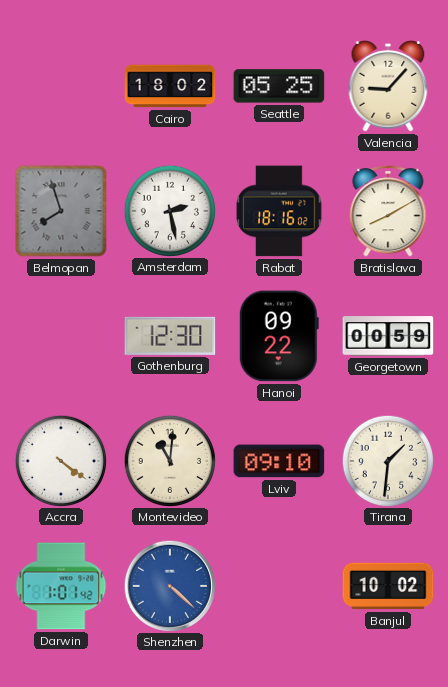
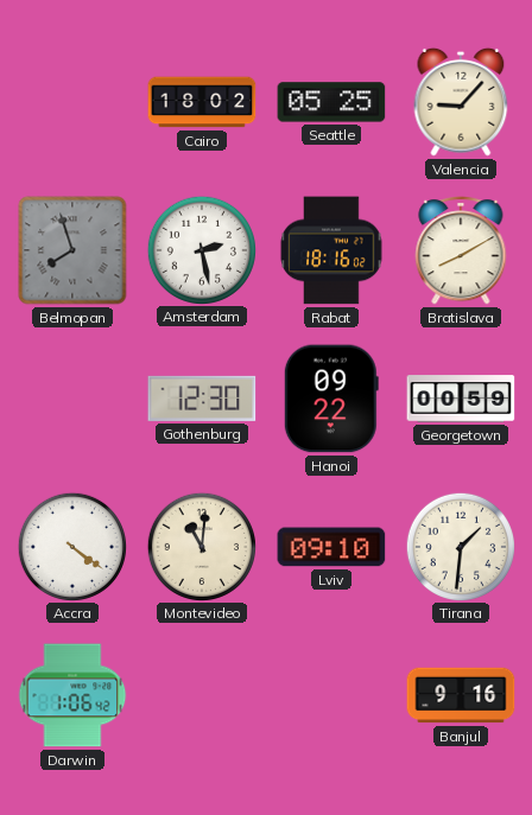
Darwin: 1:01 -> 1:06
Shenzhen: 4:22 -> none
Banjul: 10:02 -> 9:16
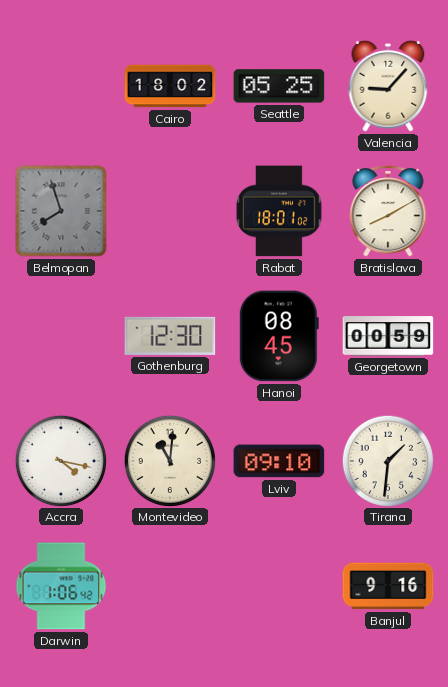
Amsterdam: 2:28 -> none
Rabat: 18:16 -> 18:01
Hanoi: 09:22 -> 08:45
Accra: 4:21 -> 4:17
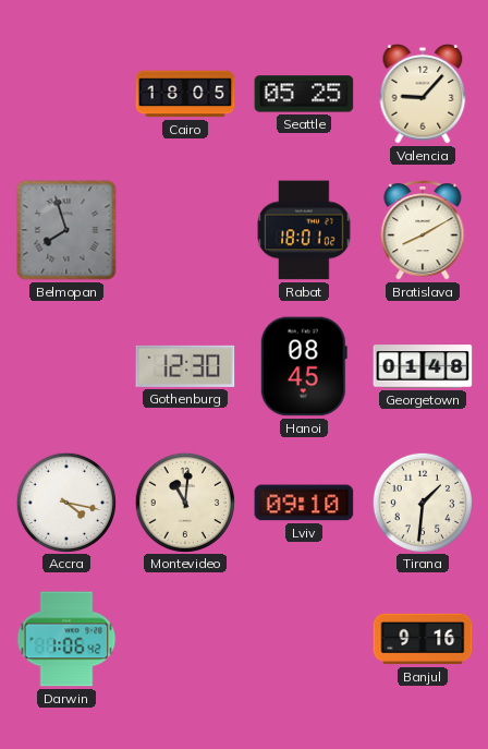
Cairo: 18:02 -> 18:05
Georgetown: 00:59 -> 01:48
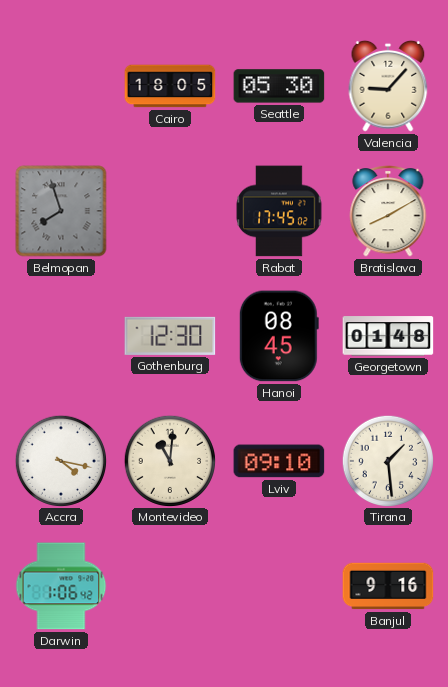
Seattle: 05:25 -> 05:30
Rabat: 18:01 -> 17:45
Tirana: 1:31 -> 1:29
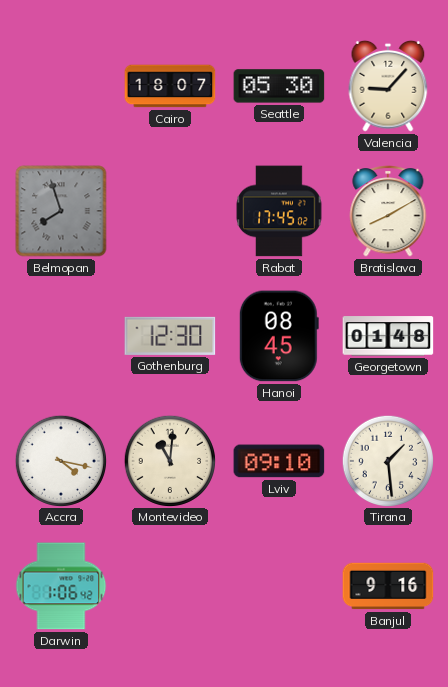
Cairo: 18:05 -> 18:07
